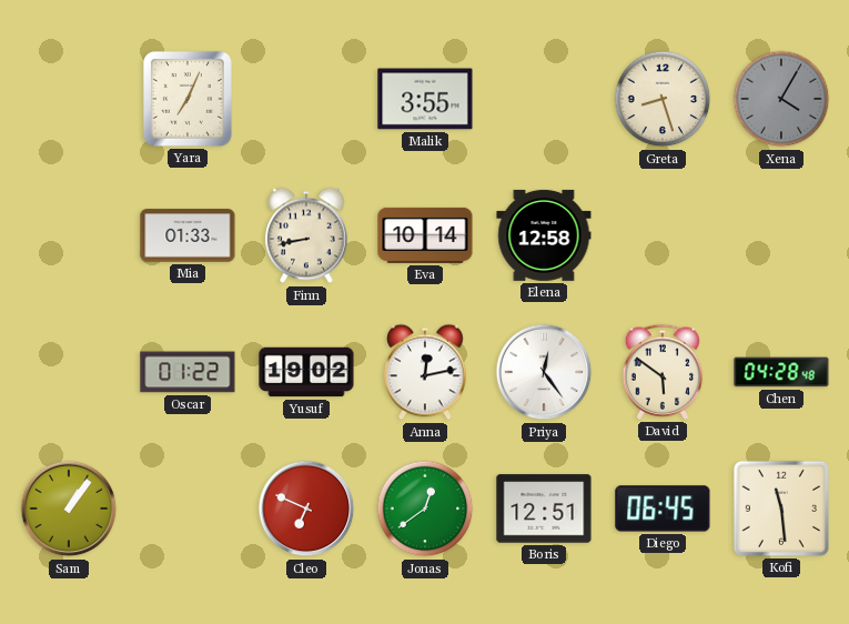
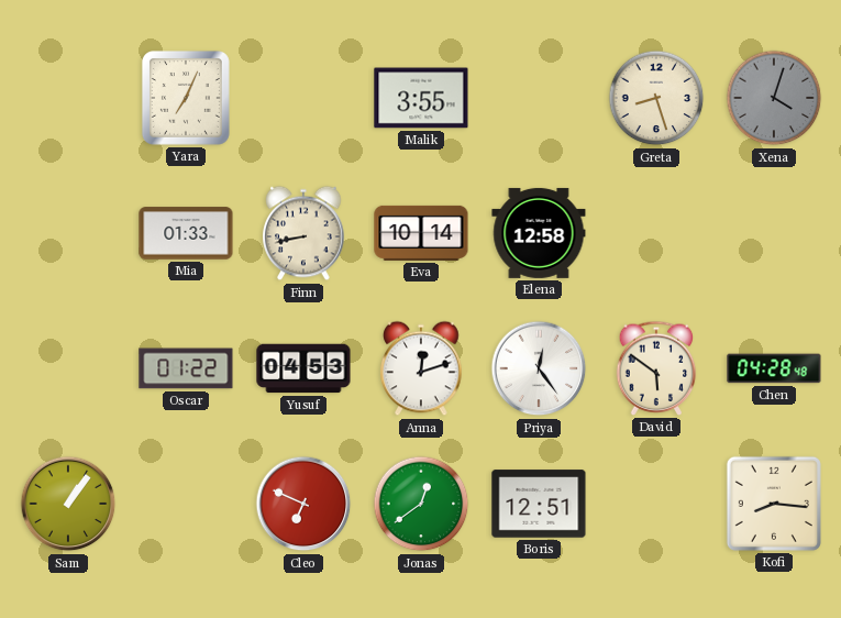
Xena: 4:05 -> 4:03
Yusuf: 19:02 -> 04:53
Anna: 12:13 -> 12:12
Diego: 06:45 -> none
Kofi: 11:29 -> 8:16
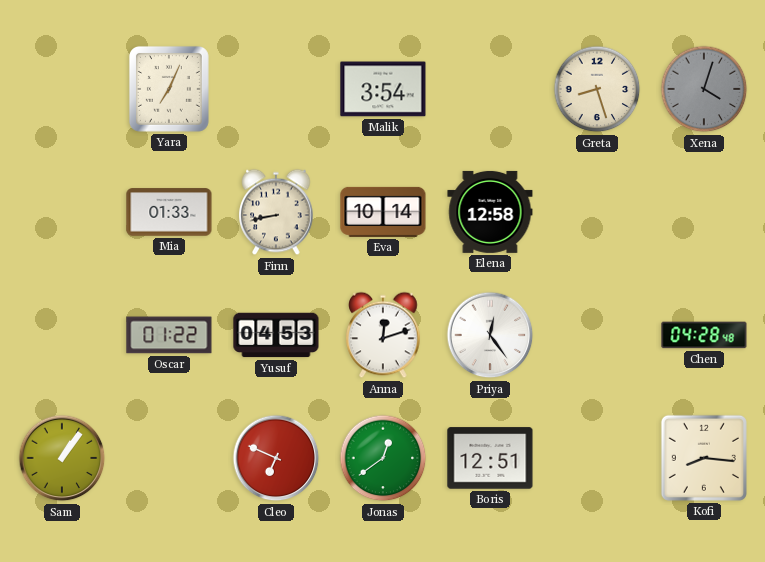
Malik: 3:55 -> 3:54
David: 5:51 -> none
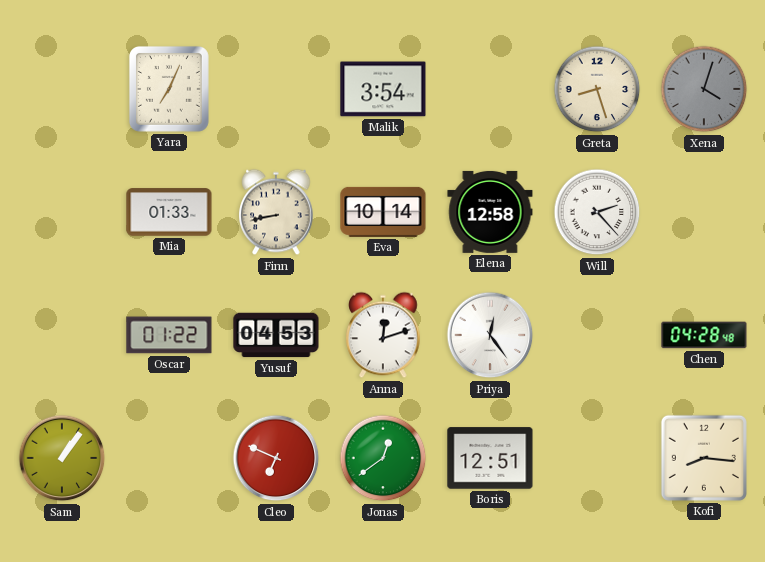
Will: none -> 2:23
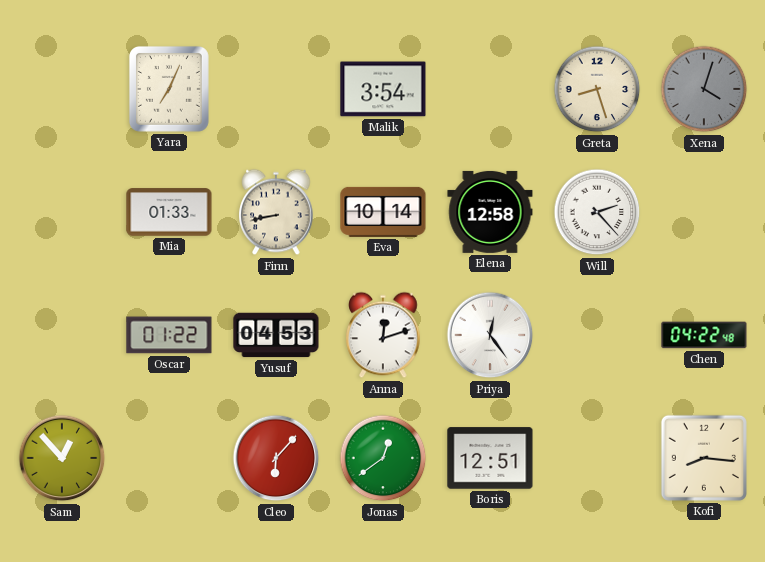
Chen: 04:28 -> 04:22
Sam: 1:06 -> 12:53
Cleo: 6:49 -> 6:07
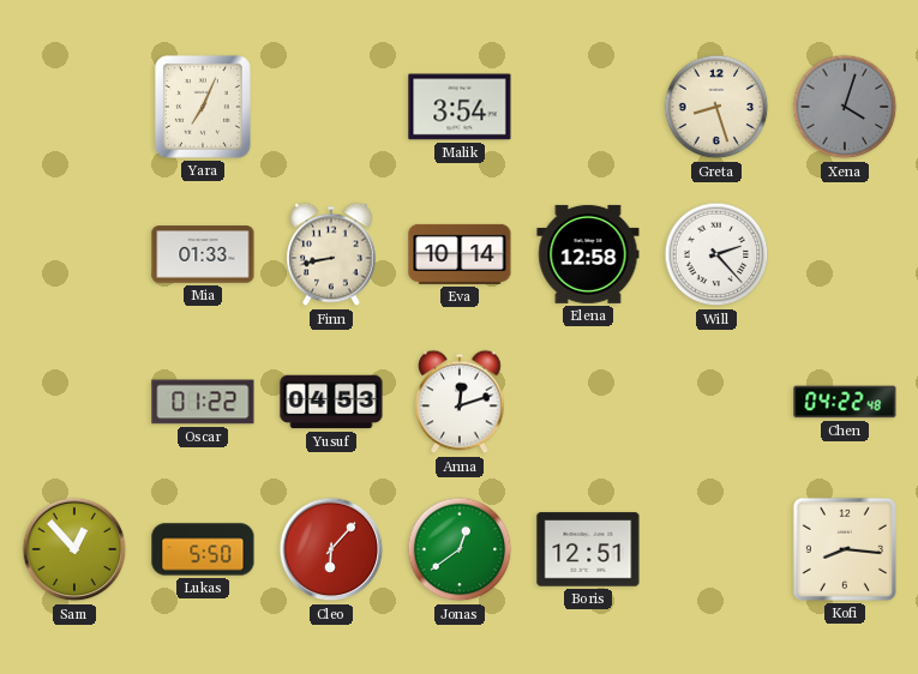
Priya: 12:24 -> none
Lukas: none -> 5:50
